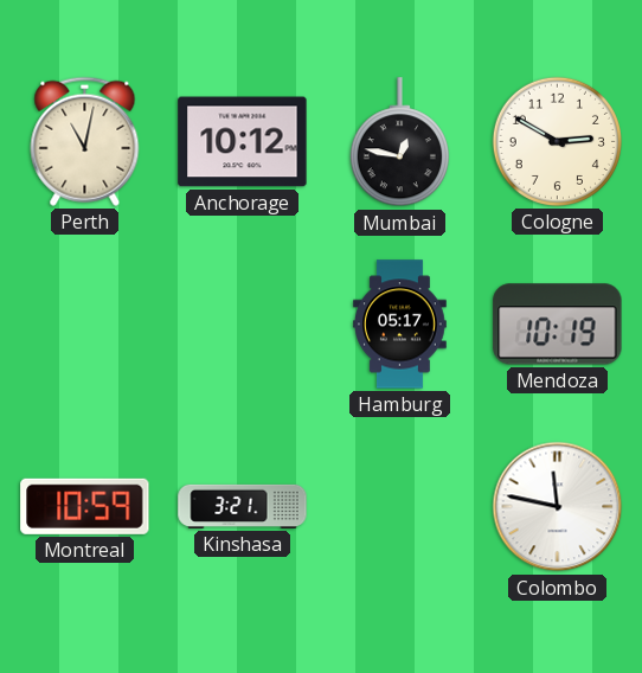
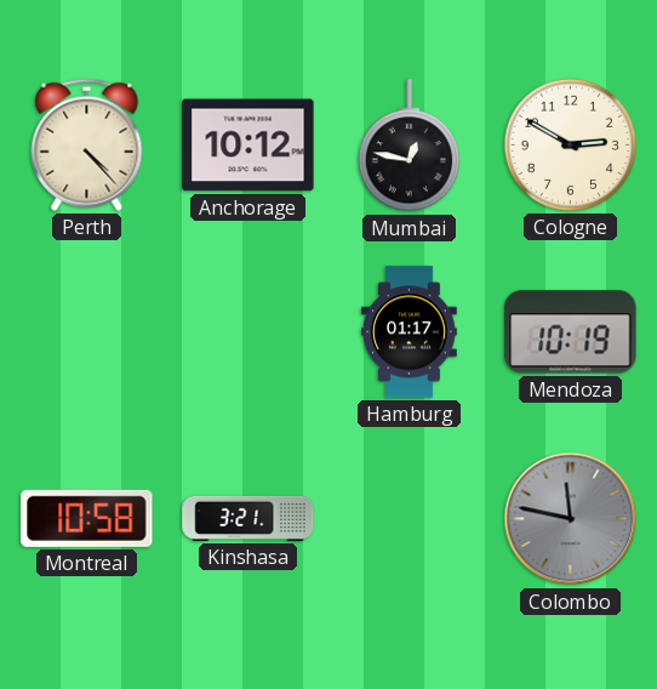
Perth: 11:02 -> 4:23
Hamburg: 05:17 -> 01:17
Montreal: 10:59 -> 10:58
Colombo dial: white -> grey
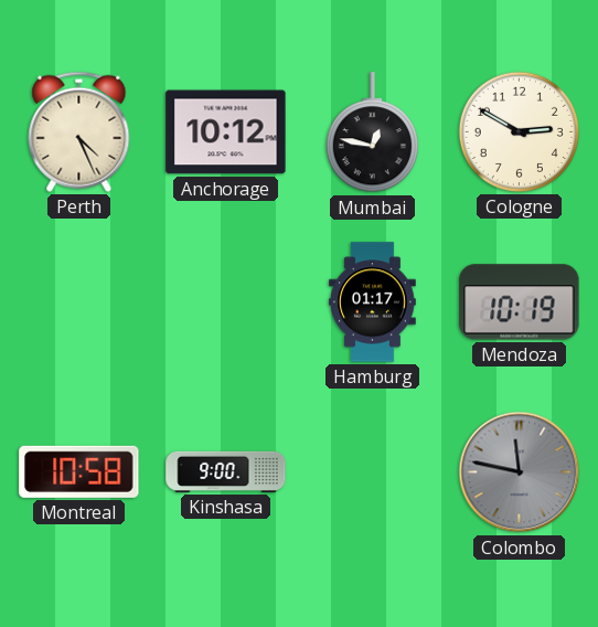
Perth: 4:23 -> 4:26
Kinshasa: 3:21 -> 9:00
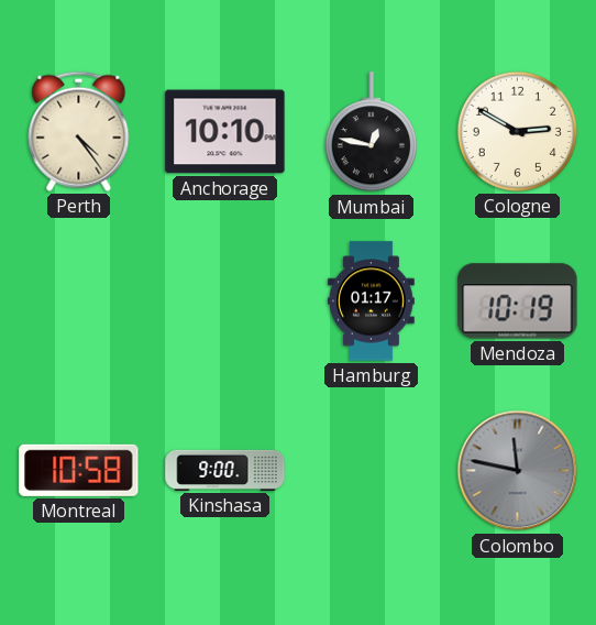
Perth: 4:26 -> 4:24
Anchorage: 10:12 -> 10:10
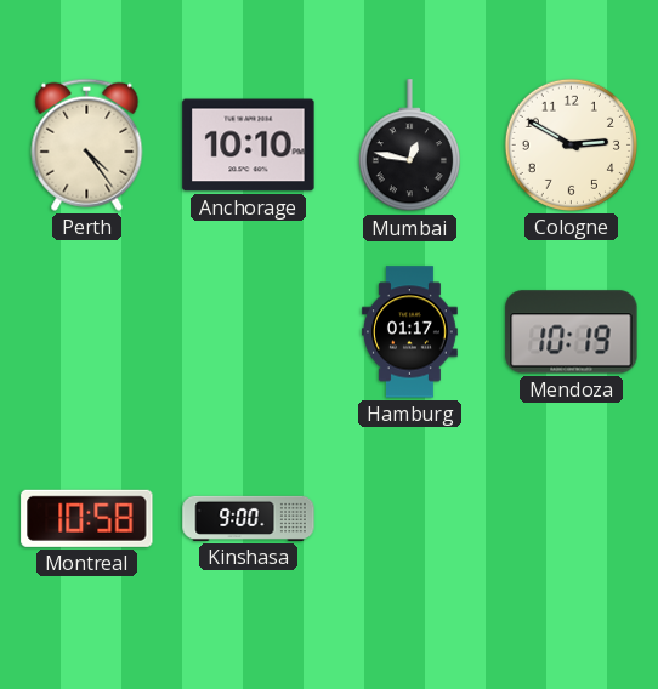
Colombo: 11:47 -> none
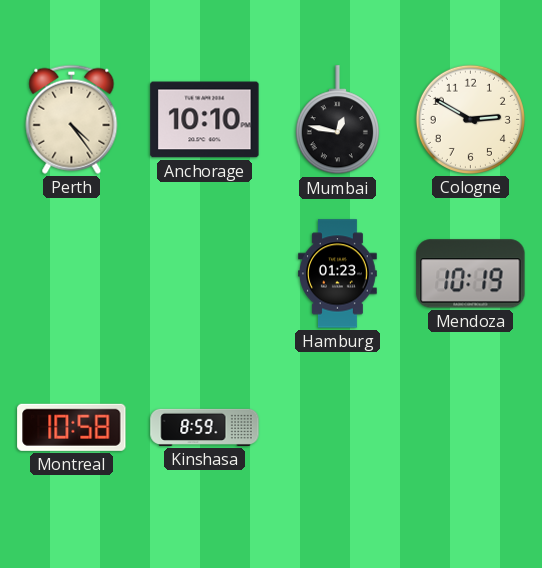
Hamburg: 01:17 -> 01:23
Kinshasa: 9:00 -> 8:59
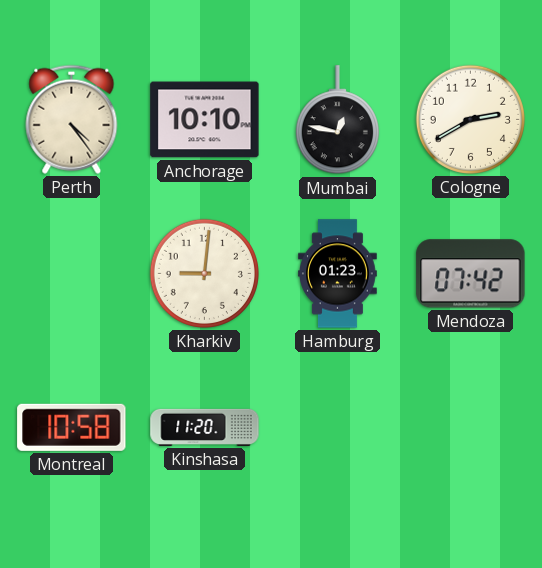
Cologne: 2:50 -> 2:40
Kharkiv: none -> 9:01
Mendoza: 10:19 -> 07:42
Kinshasa: 8:59 -> 11:20
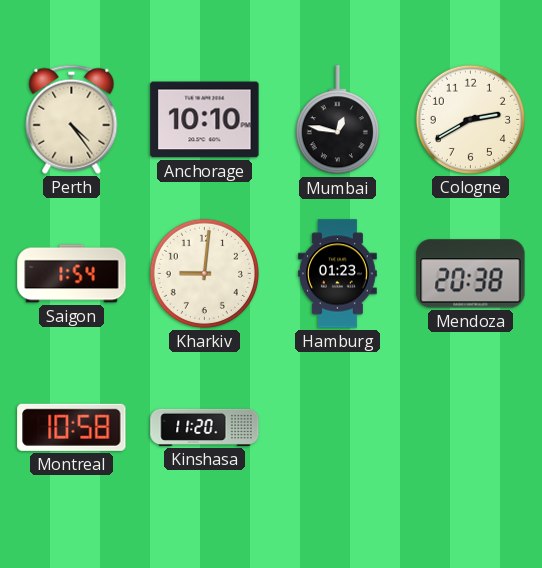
Saigon: none -> 1:54
Mendoza: 07:42 -> 20:38
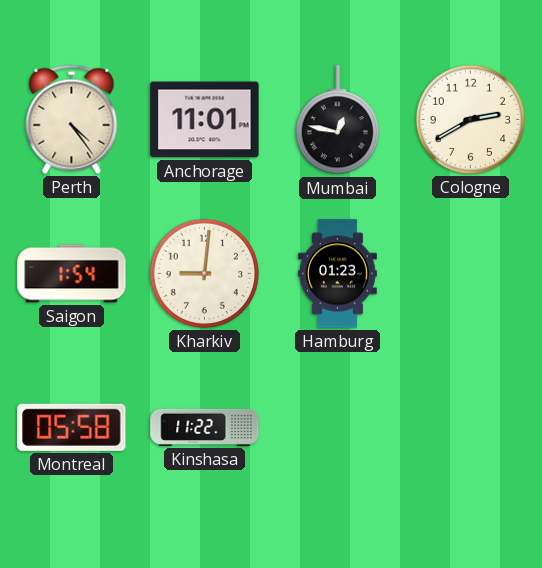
Anchorage: 10:10 -> 11:01
Mendoza: 20:38 -> none
Montreal: 10:58 -> 05:58
Kinshasa: 11:20 -> 11:22
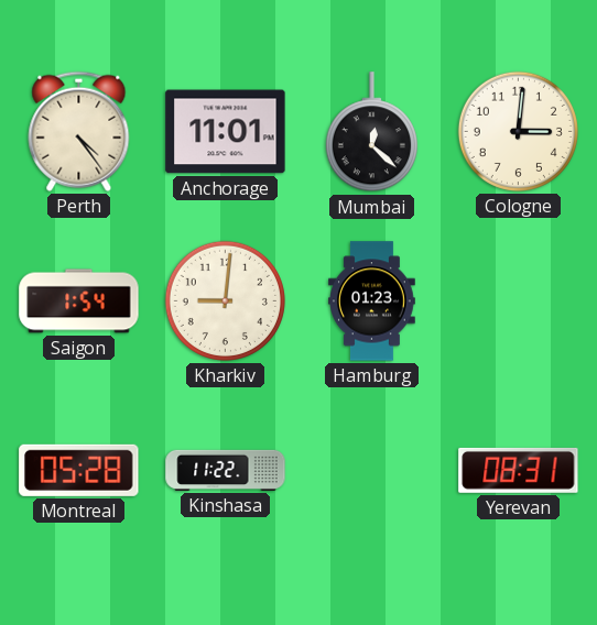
Mumbai: 12:47 -> 12:22
Cologne: 2:40 -> 3:01
Montreal: 05:58 -> 05:28
Yerevan: none -> 08:31
